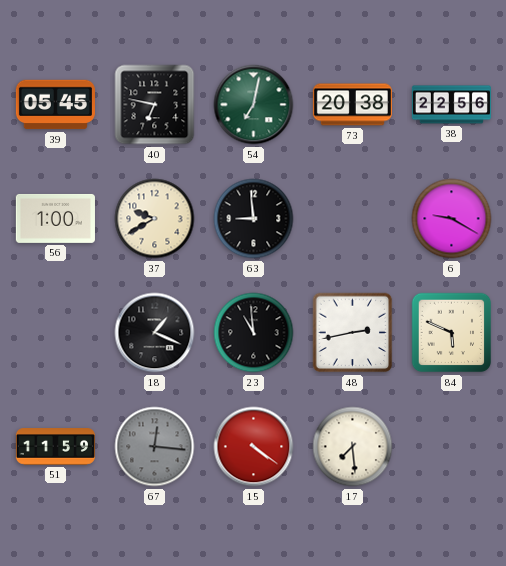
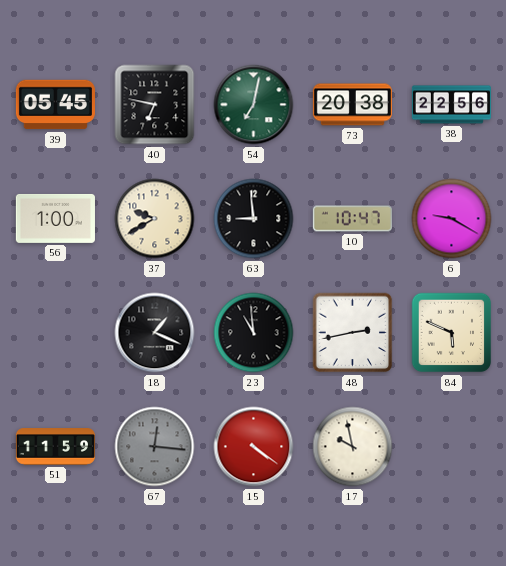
10: none -> 10:47
17: 7:29 -> 9:58
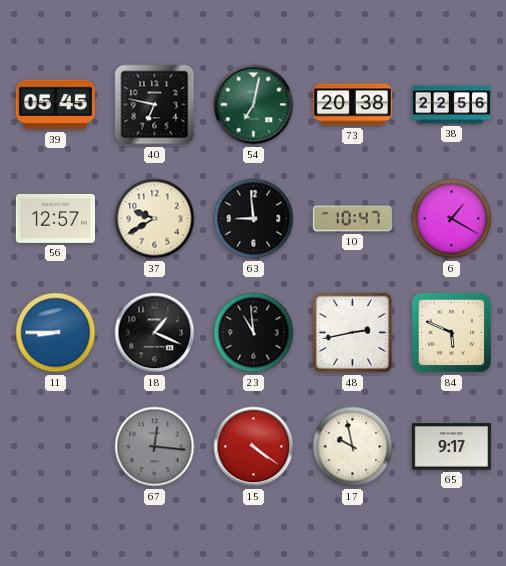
56: 1:00 -> 12:57
6: 9:20 -> 1:20
11: none -> 8:45
51: 11:59 -> none
65: none -> 9:17
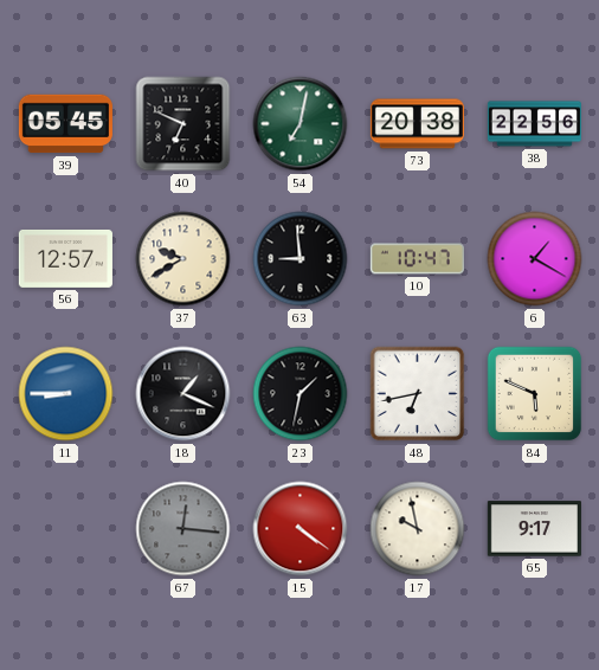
40: 6:47 -> 6:49
23: 10:59 -> 1:32
48: 2:43 -> 6:43
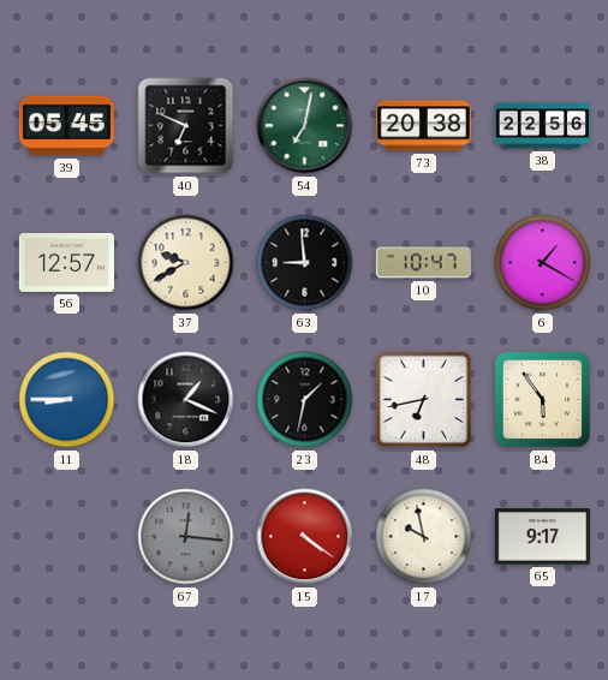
84: 5:49 -> 5:54
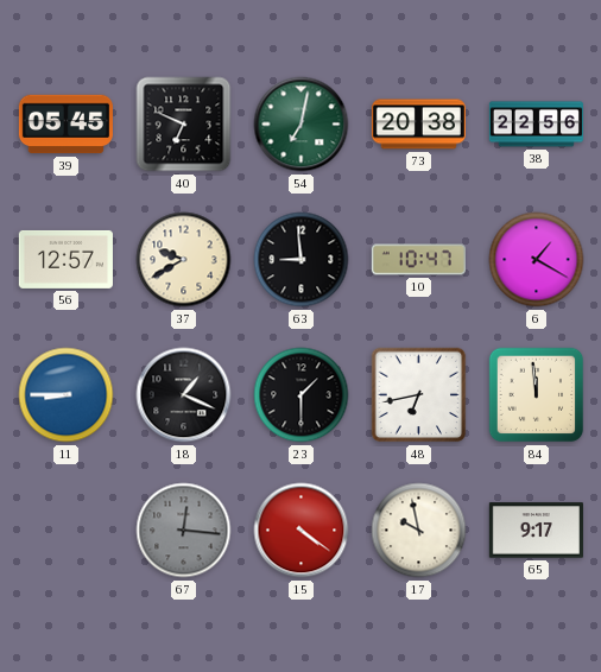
23: 1:32 -> 1:30
84: 5:54 -> 11:59
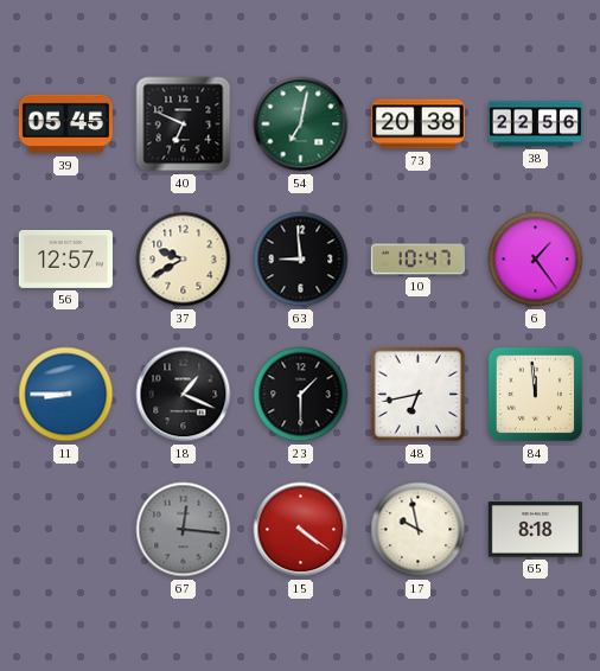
6: 1:20 -> 1:24
65: 9:17 -> 8:18
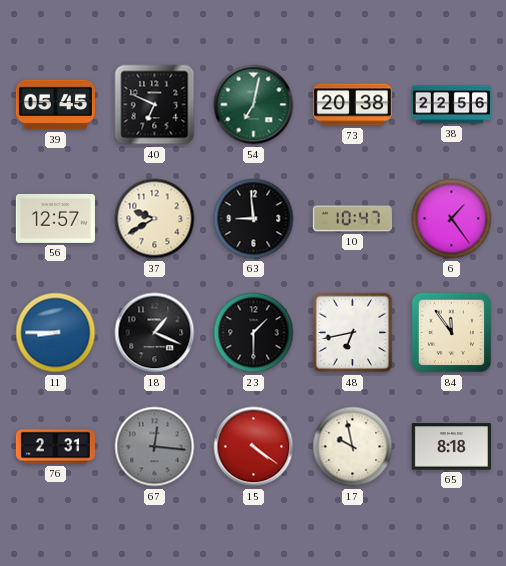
84: 11:59 -> 11:54
76: none -> 2:31
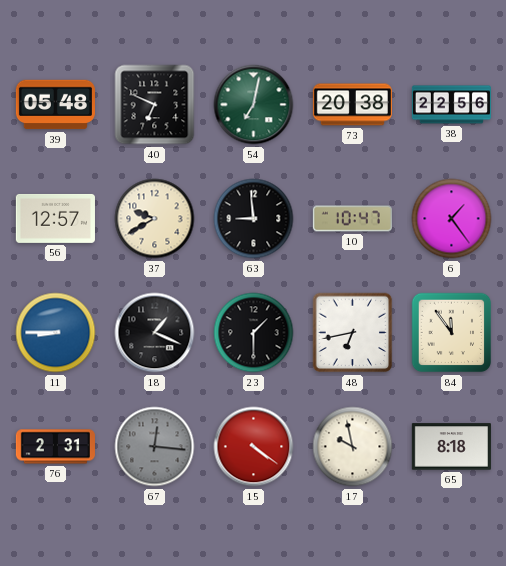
39: 05:45 -> 05:48
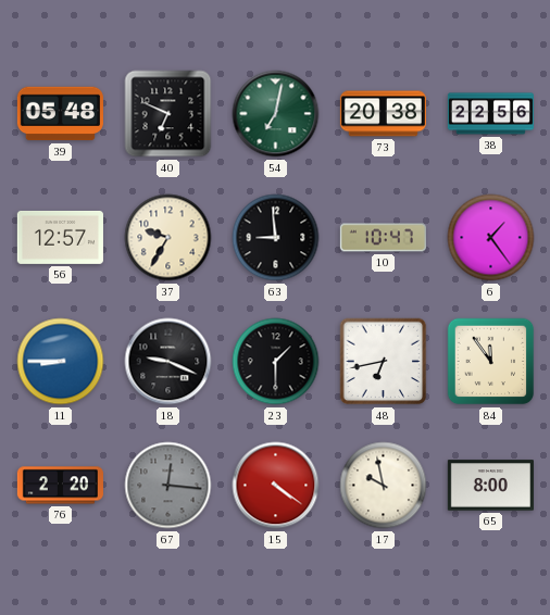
37: 9:40 -> 9:35
18: 1:19 -> 9:19
76: 2:31 -> 2:20
65: 8:18 -> 8:00
